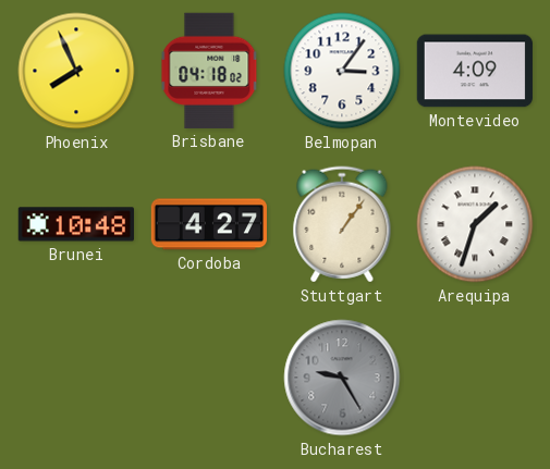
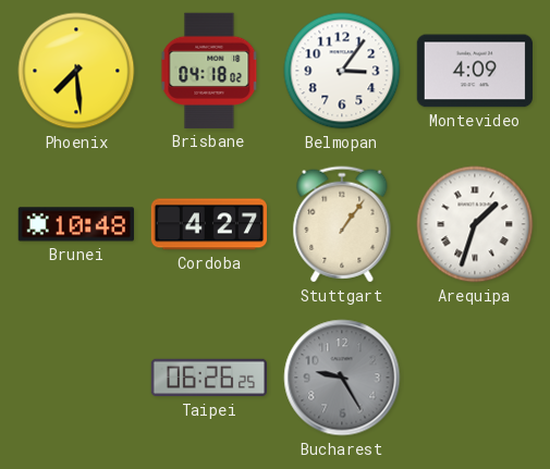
Phoenix: 7:56 -> 7:29
Taipei: none -> 06:26
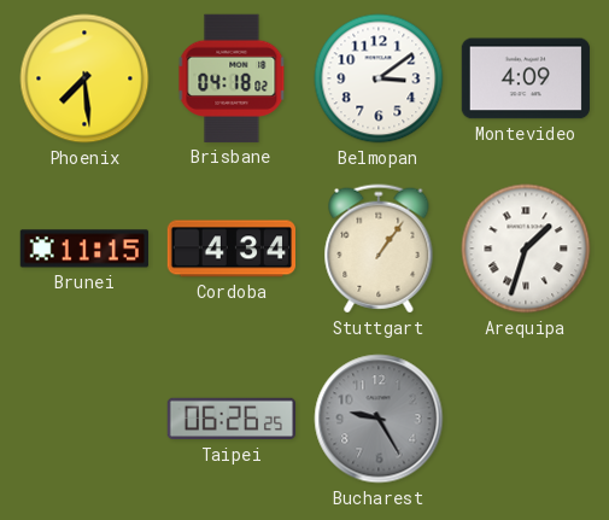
Belmopan: 3:06 -> 3:09
Brunei: 10:48 -> 11:15
Cordoba: 4:27 -> 4:34
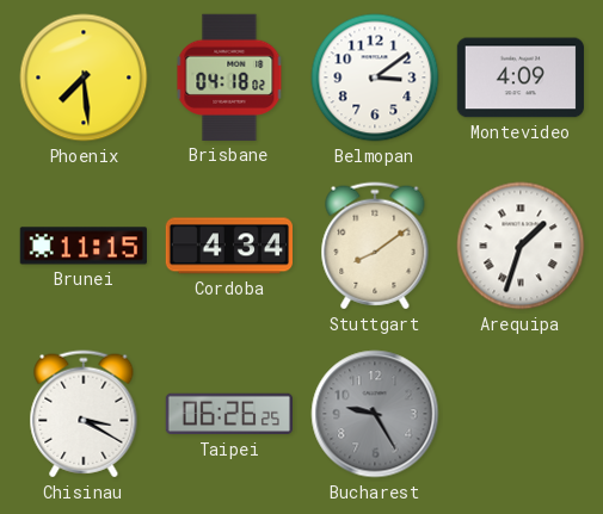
Stuttgart: 1:06 -> 8:09
Chisinau: none -> 3:20
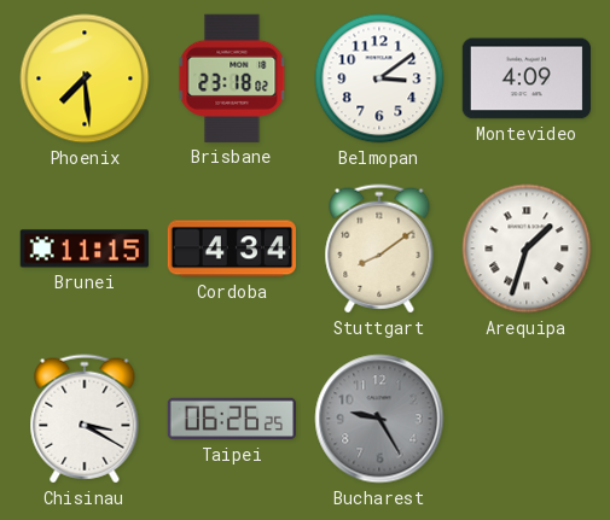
Brisbane: 04:18 -> 23:18
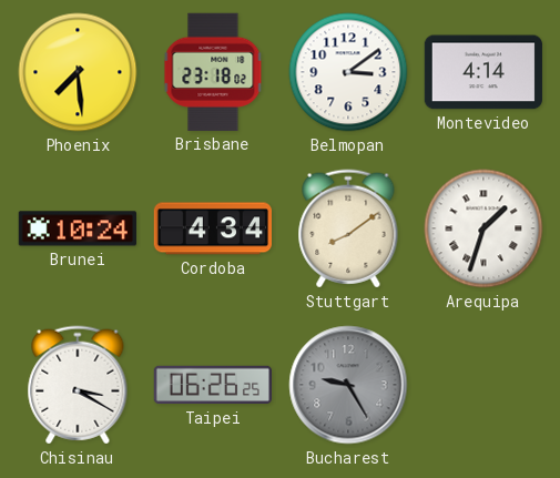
Montevideo: 4:09 -> 4:14
Brunei: 11:15 -> 10:24
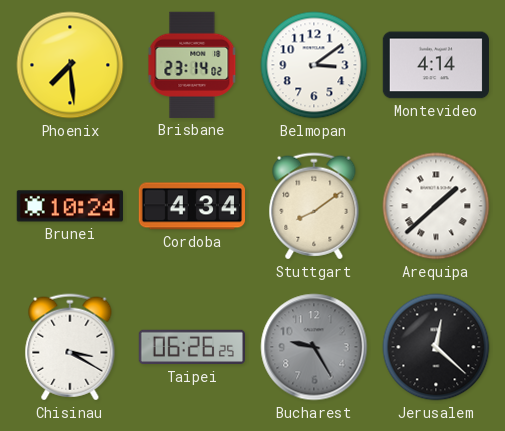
Brisbane: 23:18 -> 23:14
Arequipa: 1:33 -> 1:38
Jerusalem: none -> 12:22
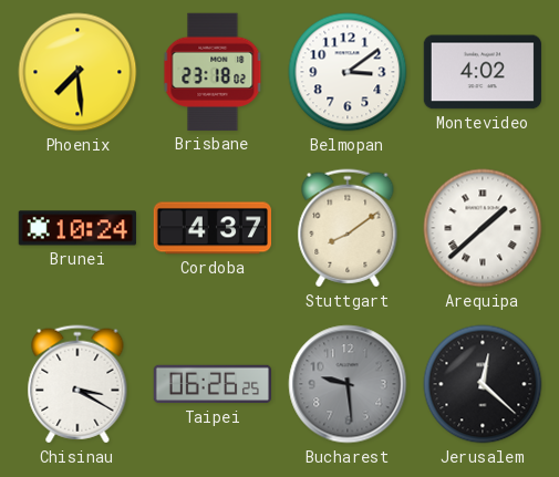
Brisbane: 23:14 -> 23:18
Montevideo: 4:14 -> 4:02
Cordoba: 4:34 -> 4:37
Bucharest: 9:25 -> 9:29
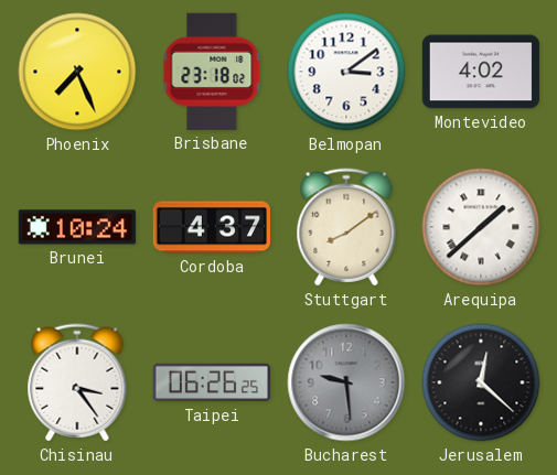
Phoenix: 7:29 -> 7:26
Chisinau: 3:20 -> 3:24
